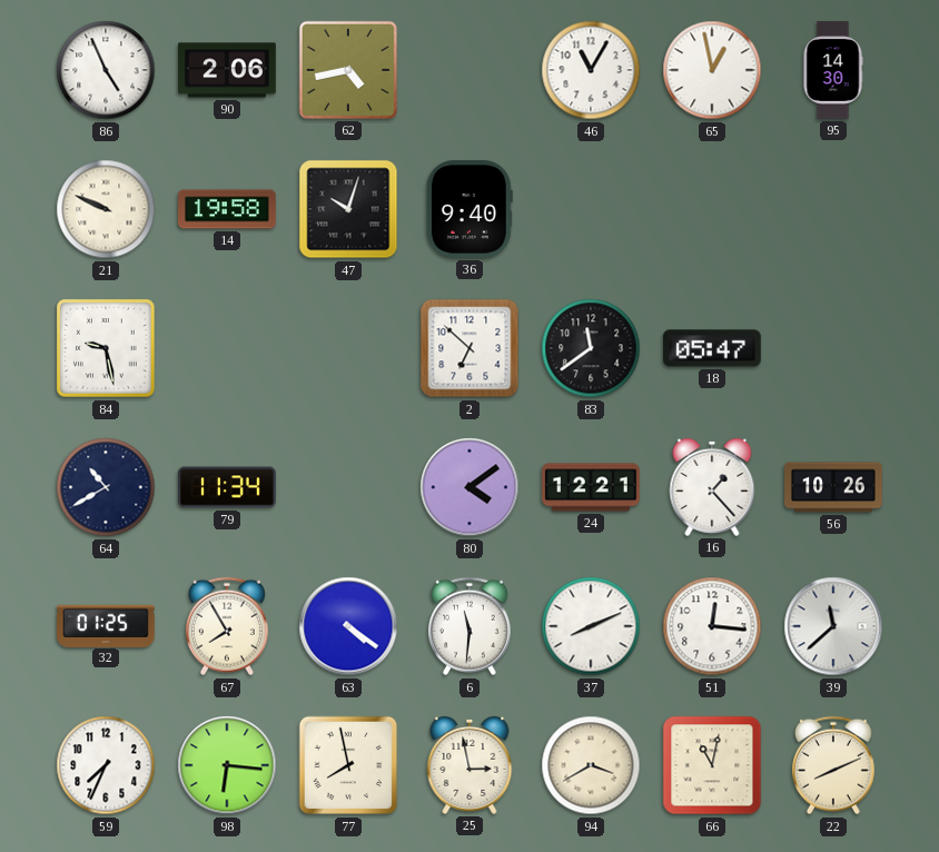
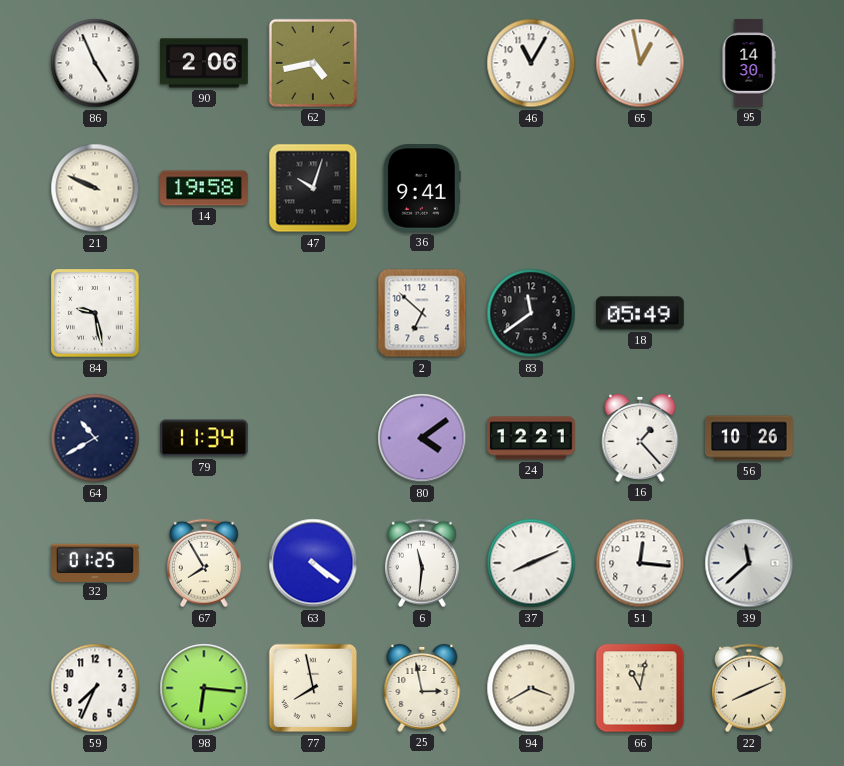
36: 9:40 -> 9:41
18: 05:47 -> 05:49
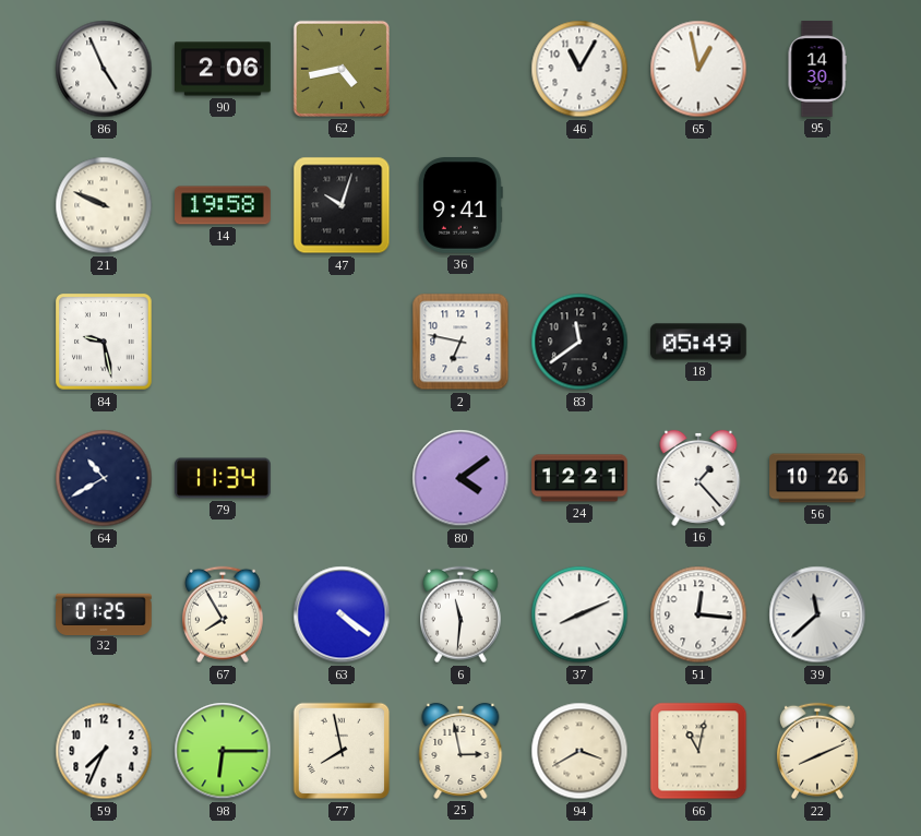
2: 6:52 -> 6:47
98: 6:16 -> 6:15
